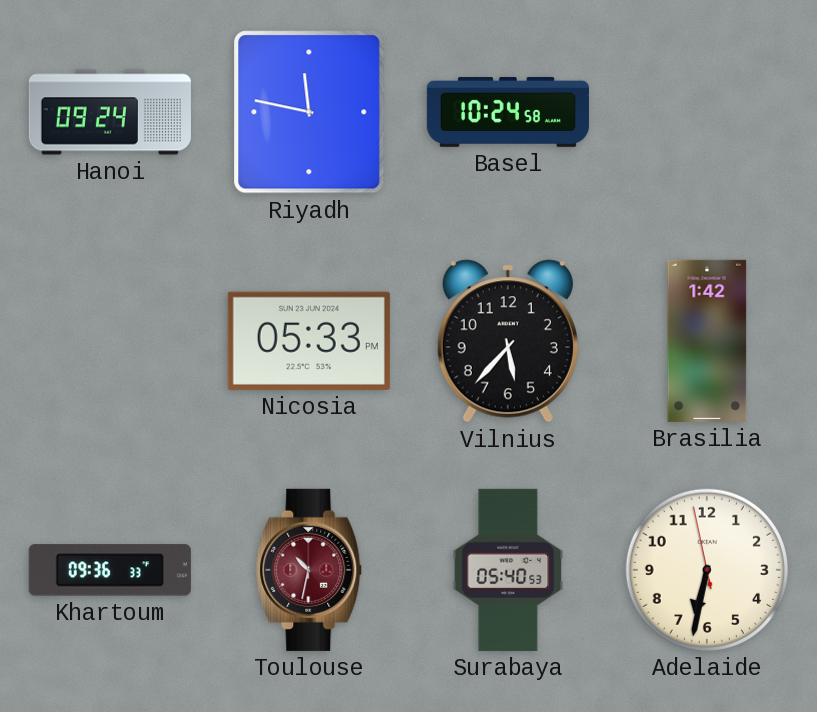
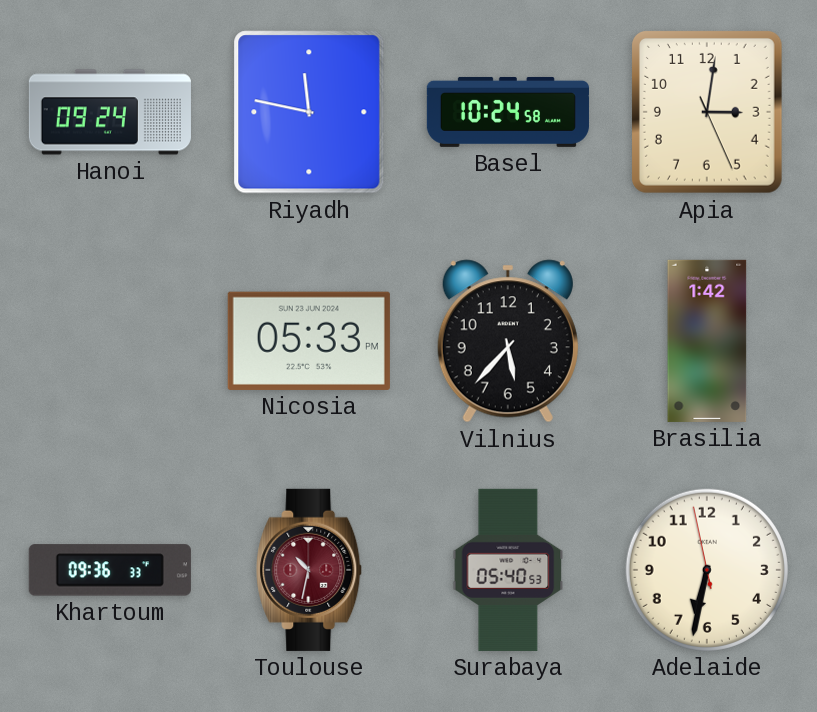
Apia: none -> 3:01
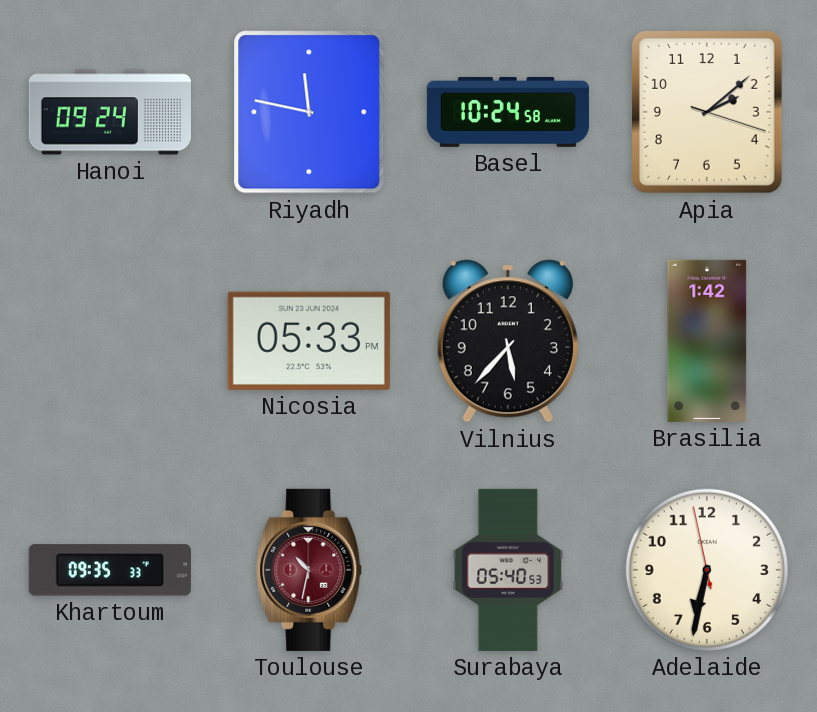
Apia: 3:01 -> 2:08
Khartoum: 09:36 -> 09:35
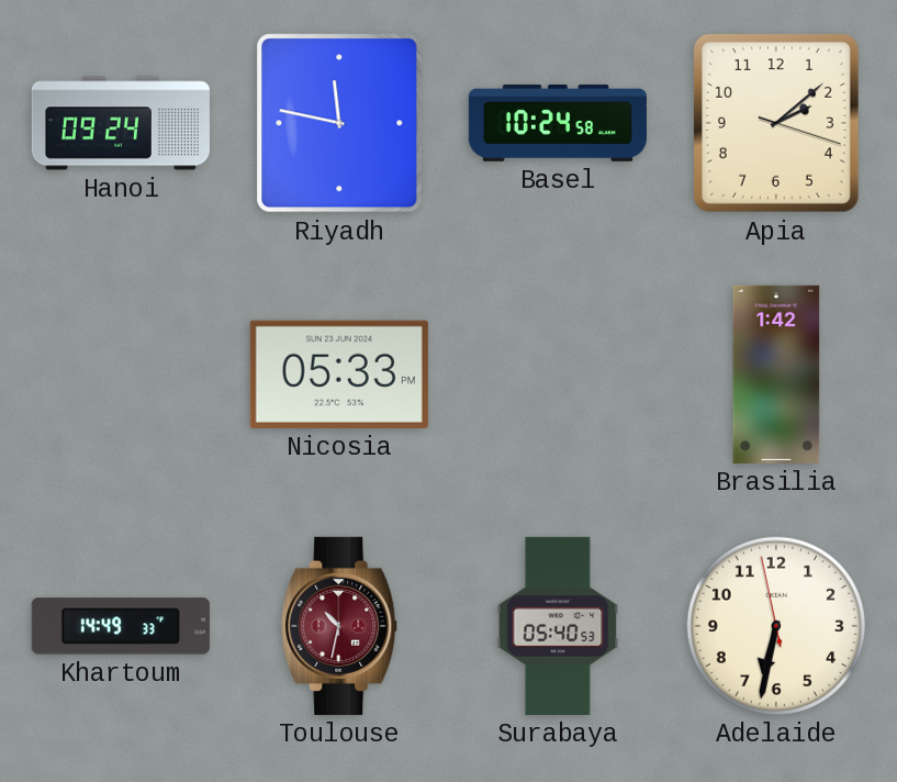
Vilnius: 5:37 -> none
Khartoum: 09:35 -> 14:49
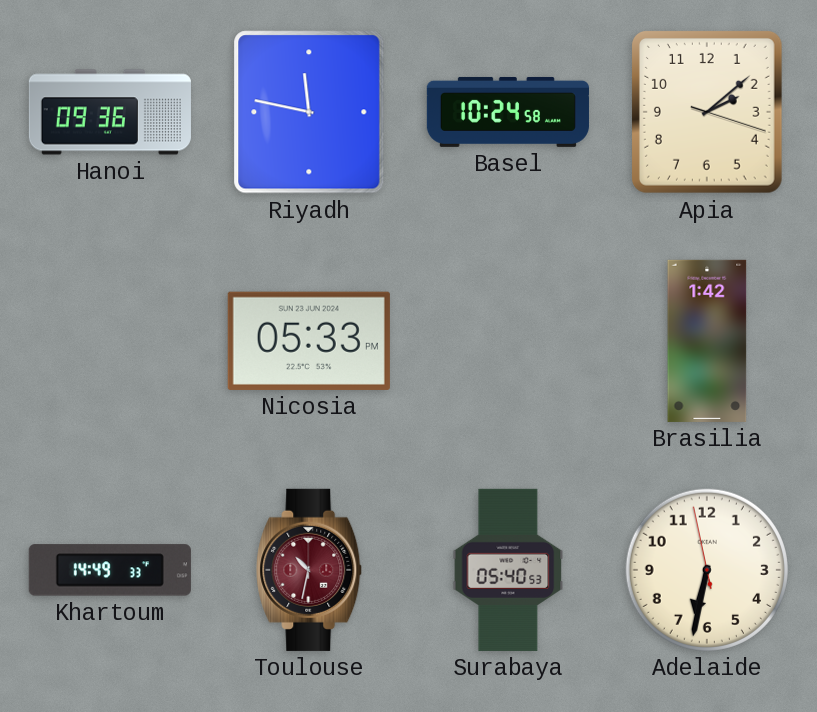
Hanoi: 09:24 -> 09:36
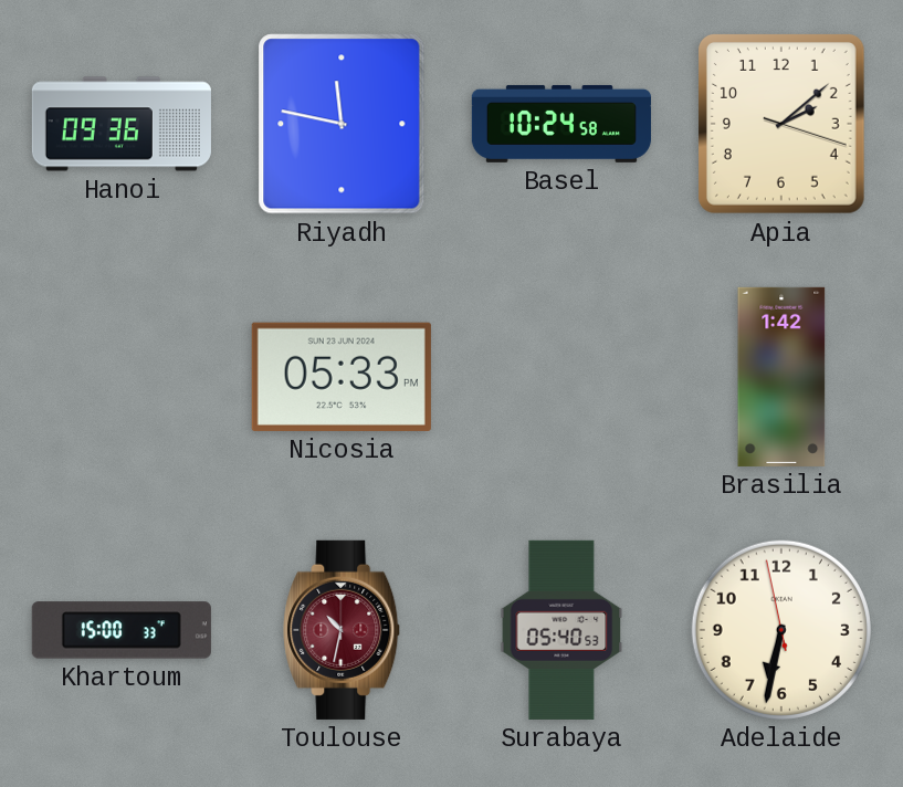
Khartoum: 14:49 -> 15:00
